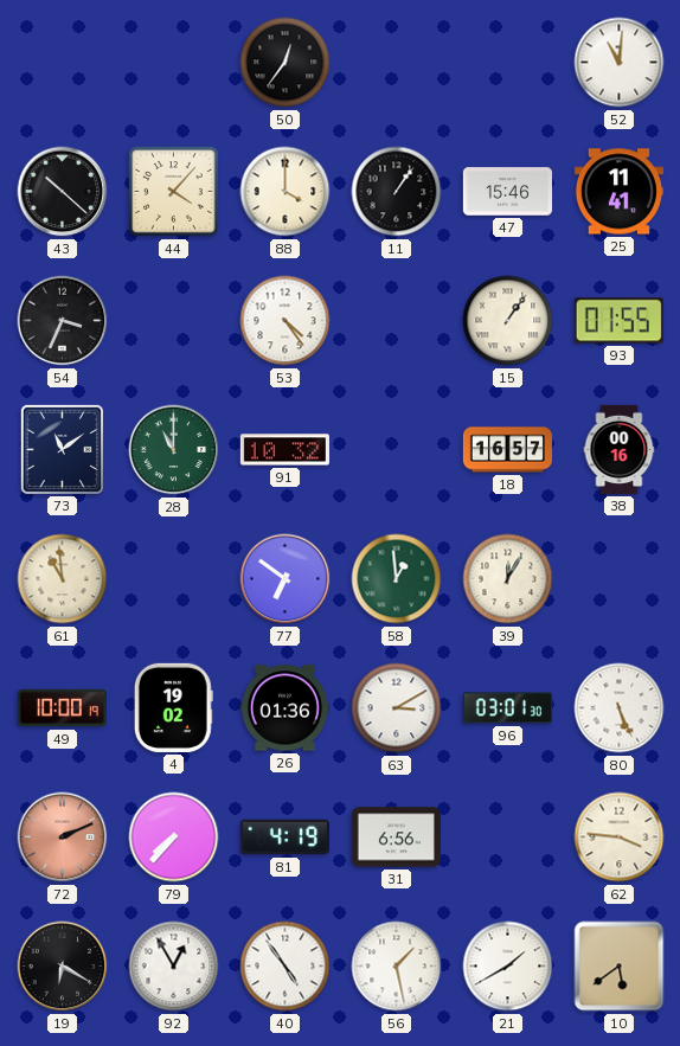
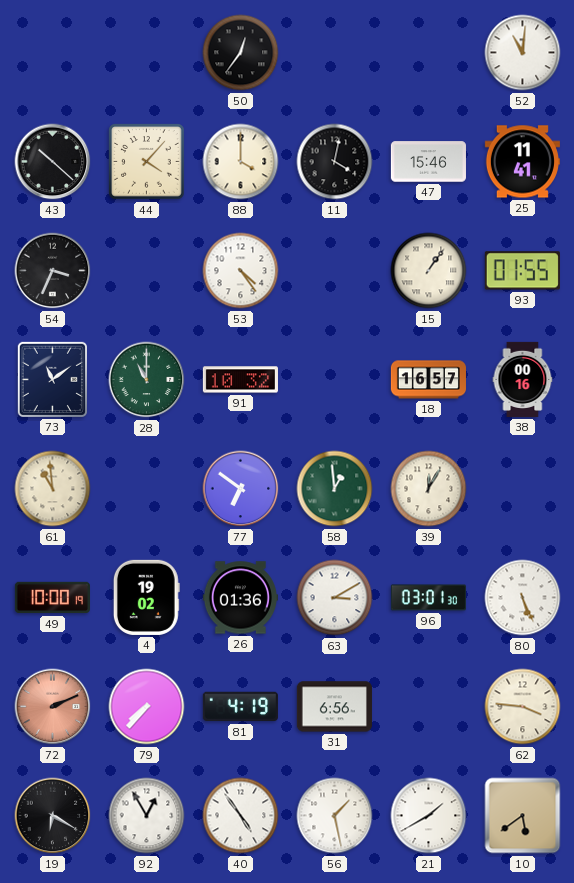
11: 1:06 -> 4:02
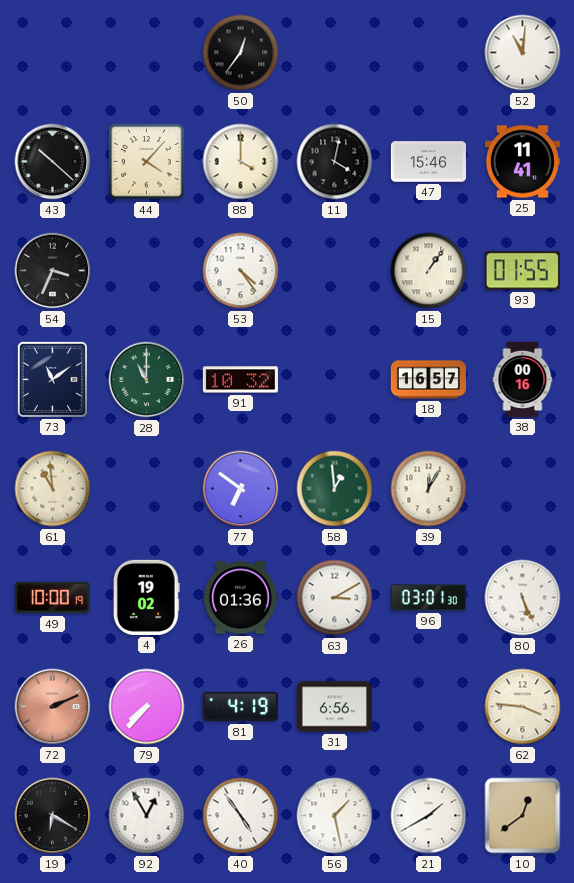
10: 5:39 -> 12:39
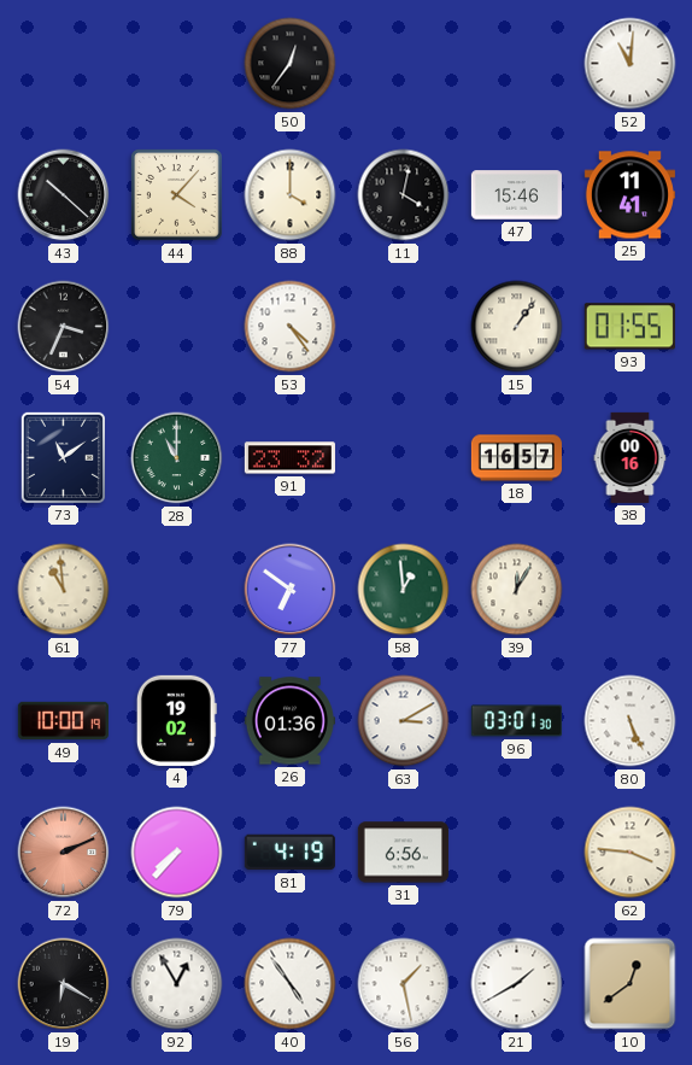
91: 10:32 -> 23:32
